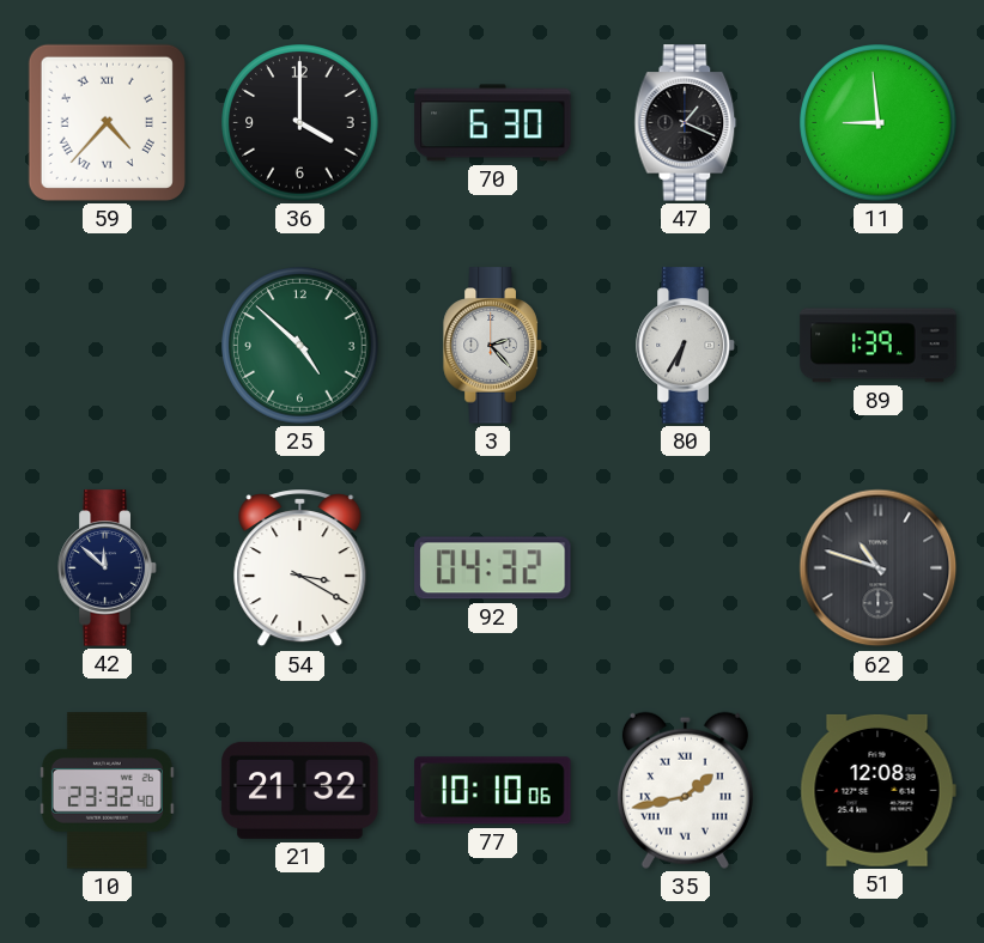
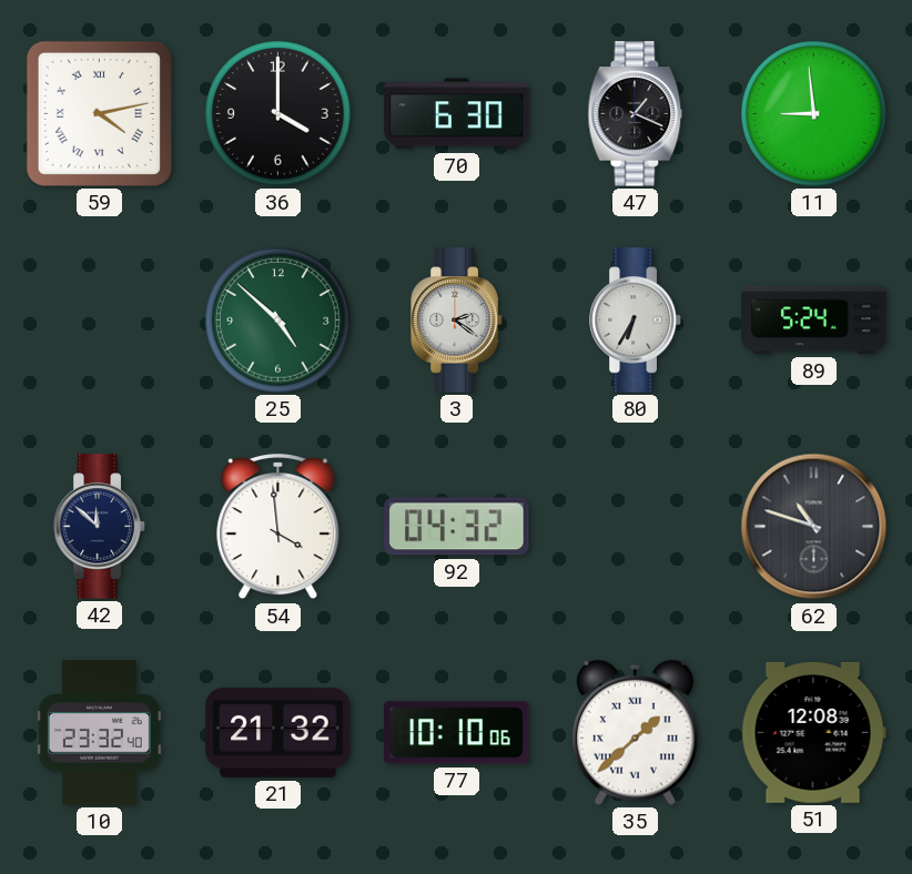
59: 4:37 -> 4:13
3: 2:23 -> 2:21
89: 1:39 -> 5:24
54: 3:20 -> 3:59
35: 1:43 -> 1:38
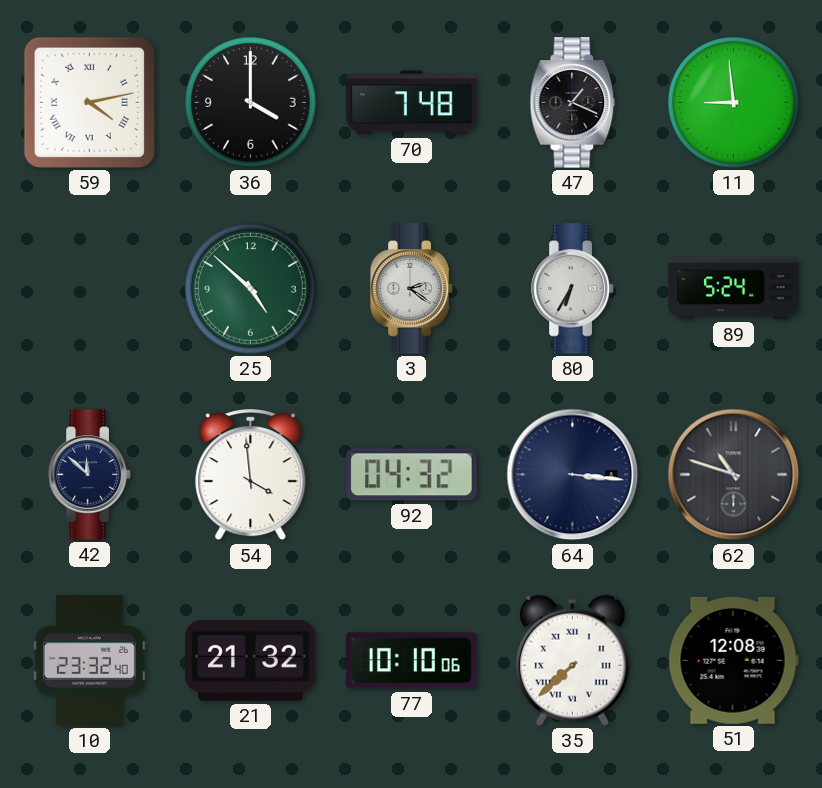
70: 6:30 -> 7:48
64: none -> 3:16
35: 1:38 -> 7:38
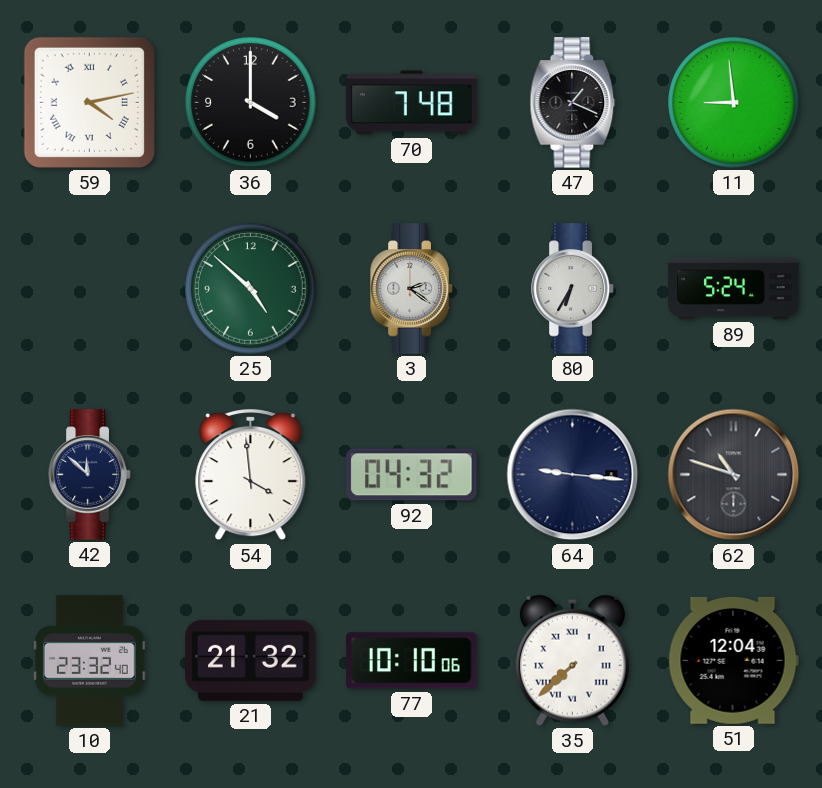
64: 3:16 -> 9:16
51: 12:08 -> 12:04
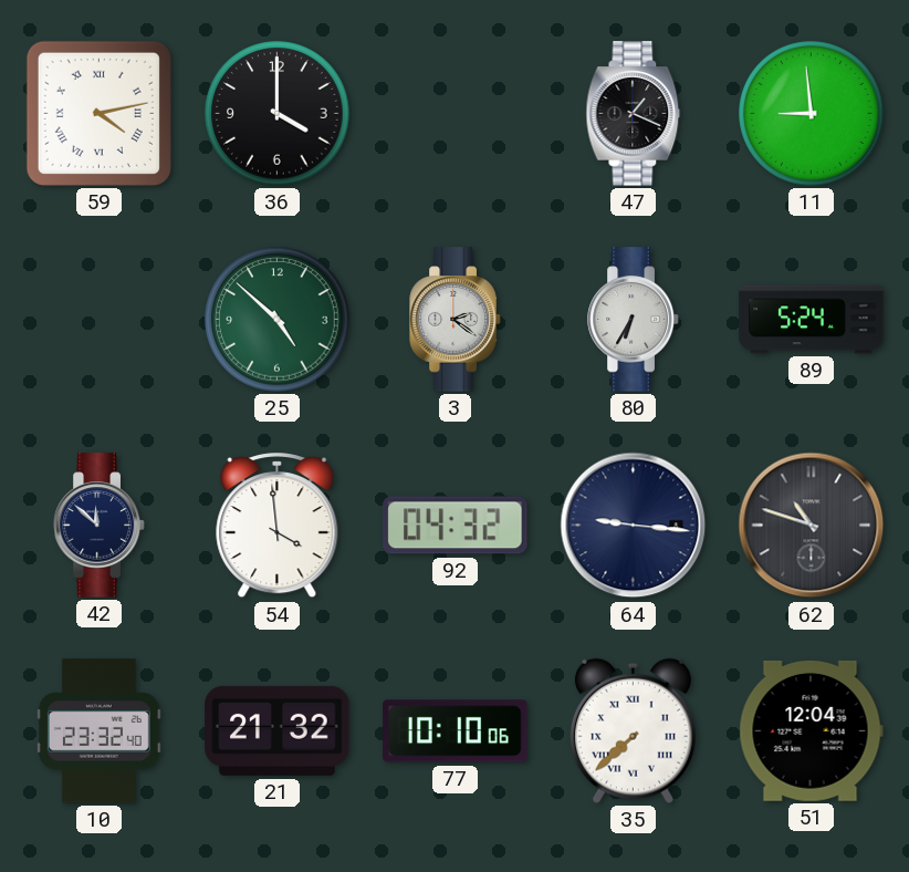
70: 7:48 -> none
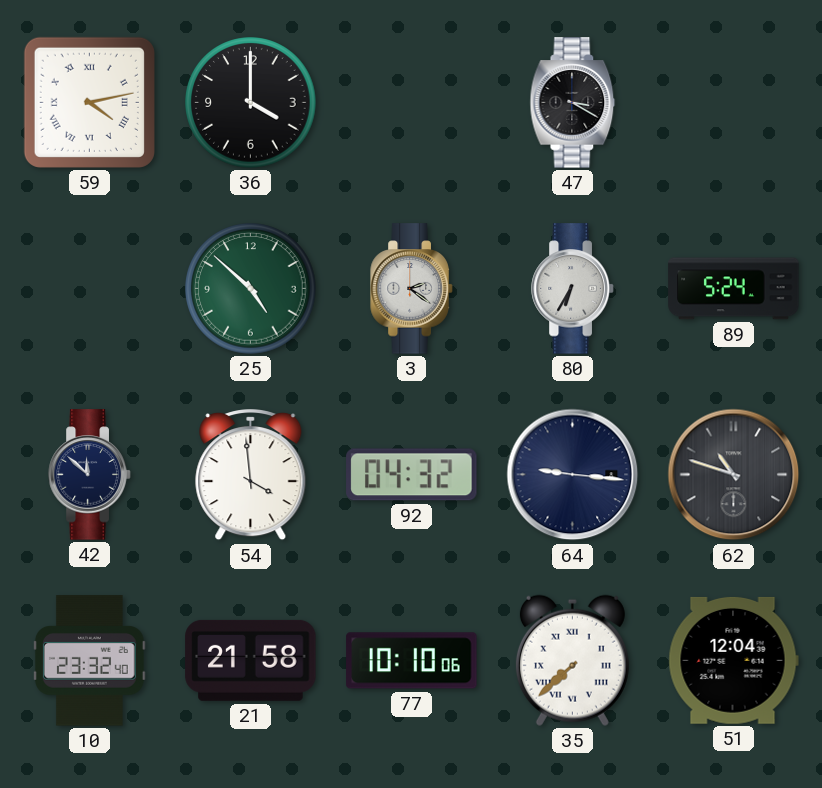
47: 1:19 -> 3:20
11: 8:59 -> none
21: 21:32 -> 21:58
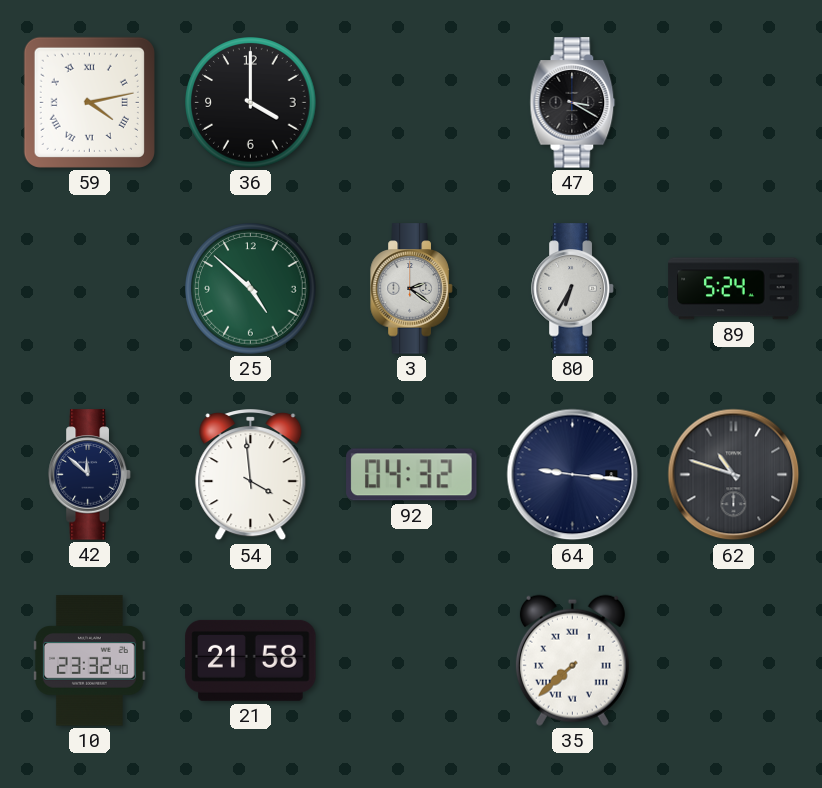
77: 10:10 -> none
51: 12:04 -> none
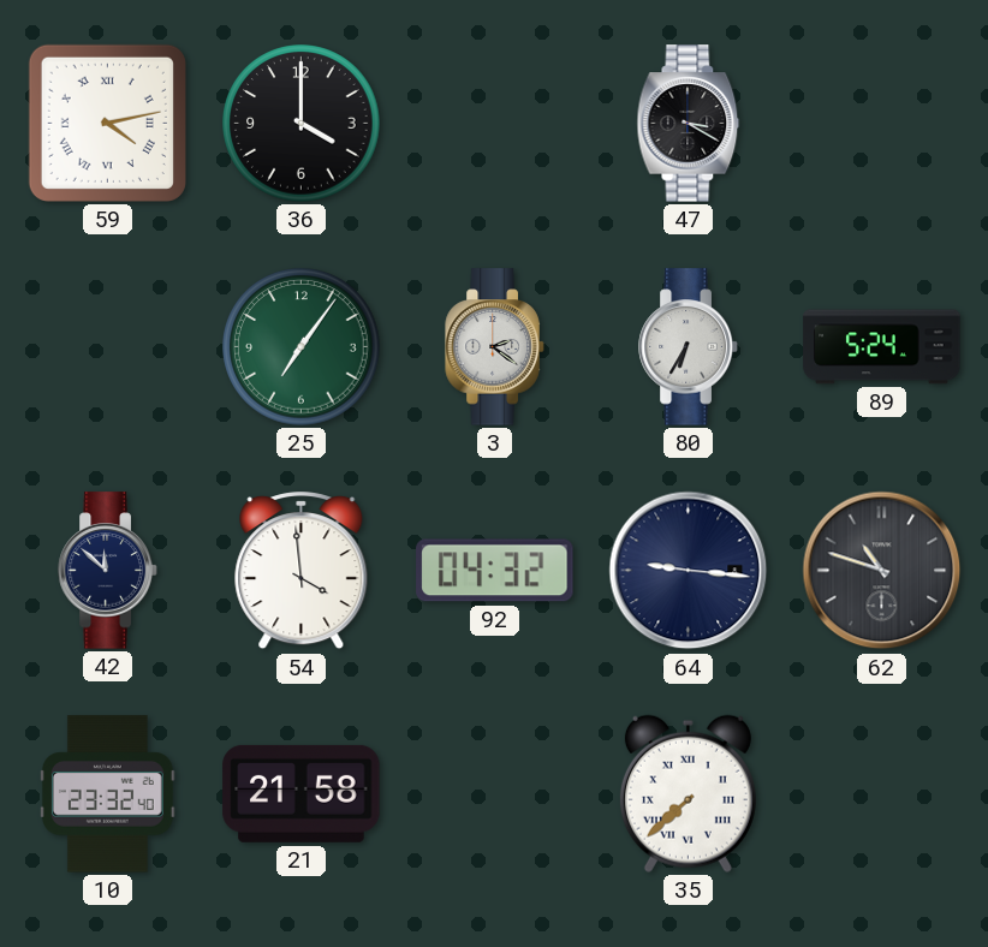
25: 4:52 -> 7:06
